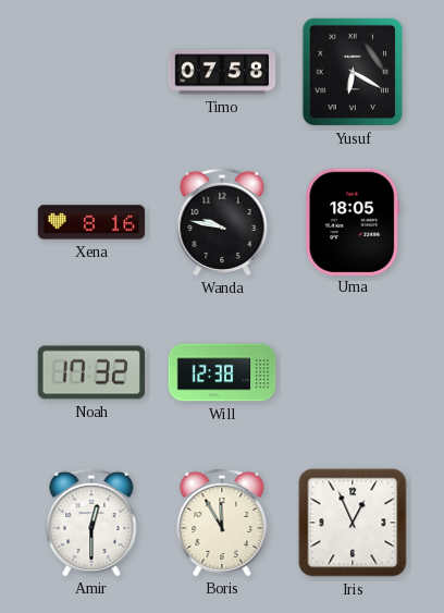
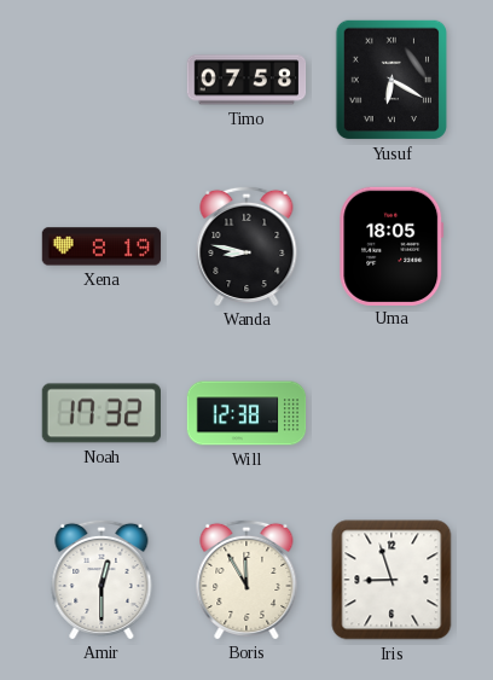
Xena: 8:16 -> 8:19
Wanda: 9:47 -> 8:47
Iris: 12:56 -> 8:57
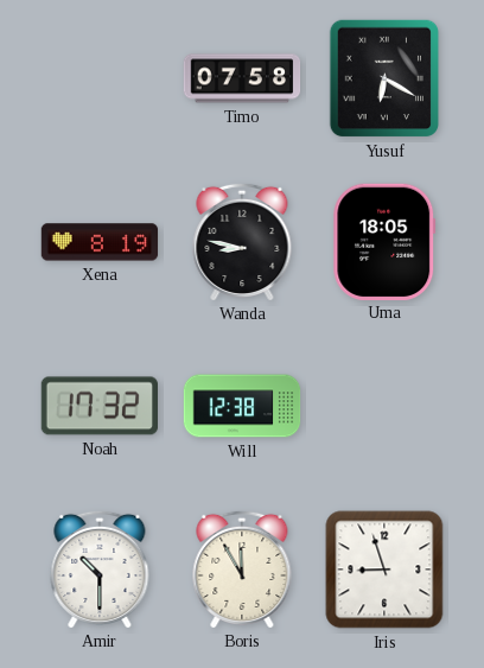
Amir: 12:30 -> 10:30
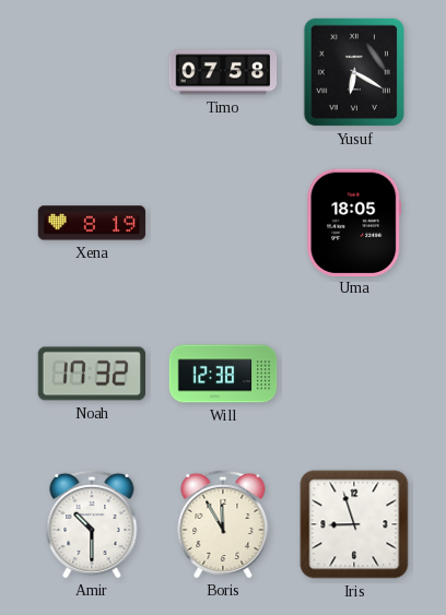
Wanda: 8:47 -> none
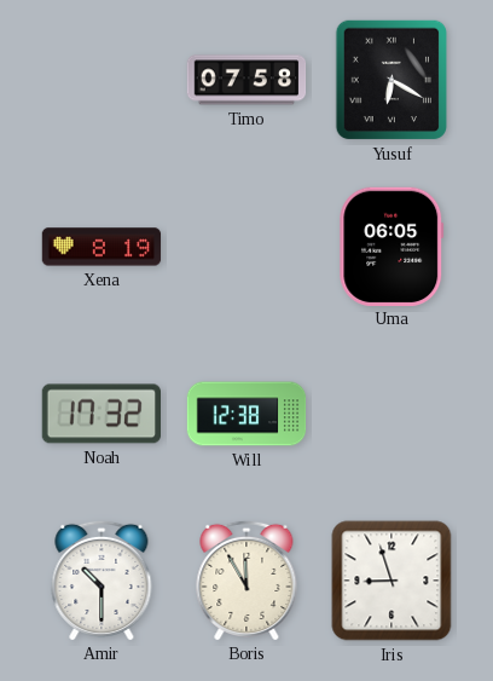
Uma: 18:05 -> 06:05
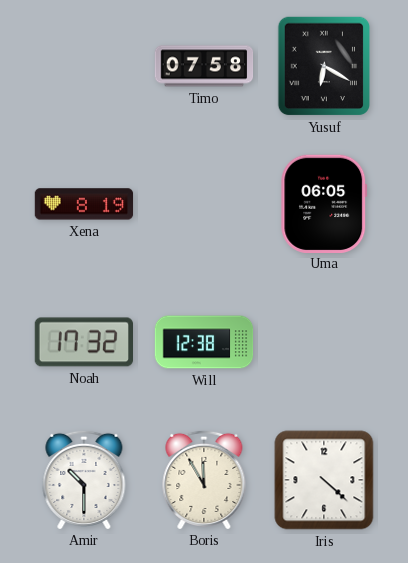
Iris: 8:57 -> 4:22
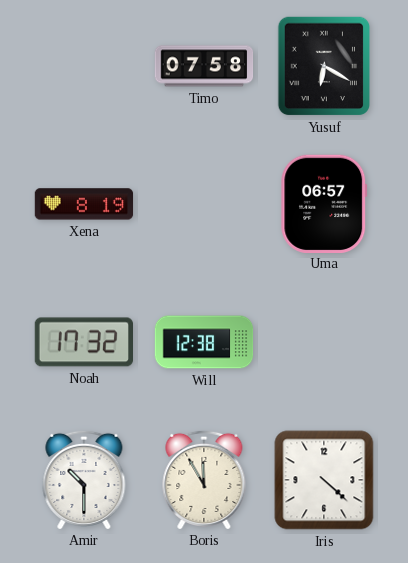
Uma: 06:05 -> 06:57
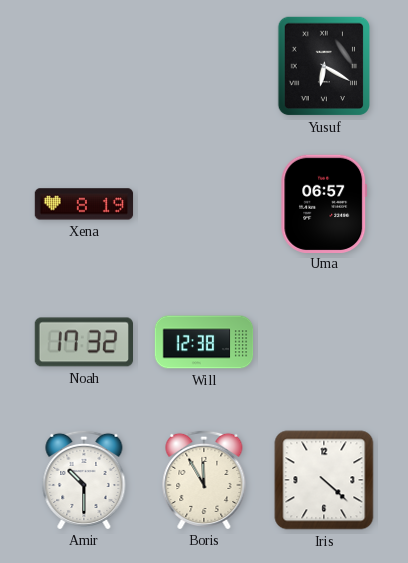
Timo: 07:58 -> none
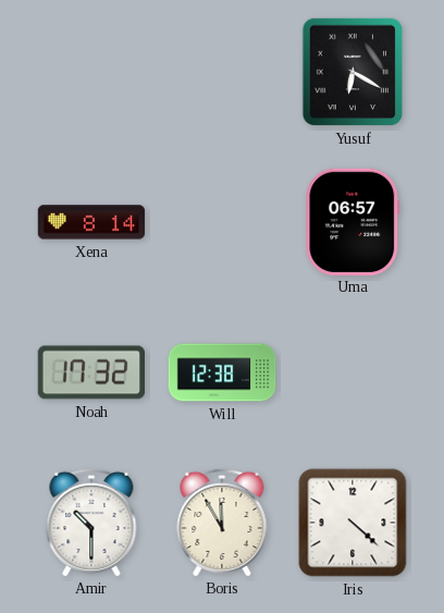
Xena: 8:19 -> 8:14
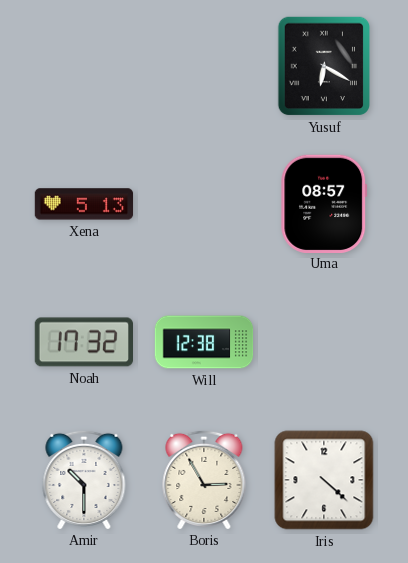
Xena: 8:14 -> 5:13
Uma: 06:57 -> 08:57
Boris: 11:55 -> 2:55
